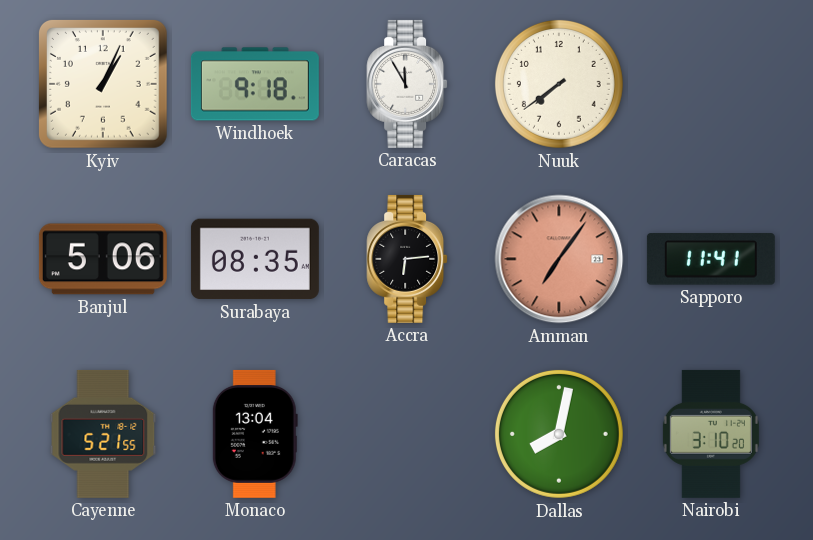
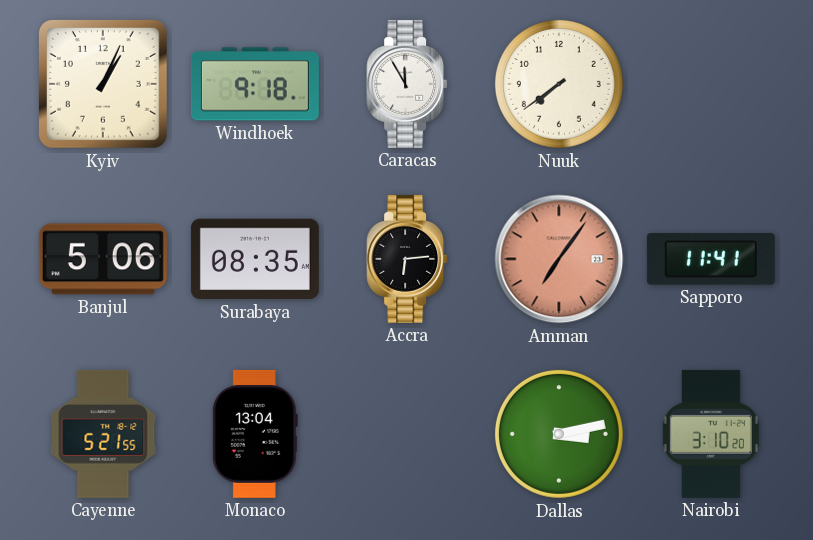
Dallas: 8:02 -> 3:13
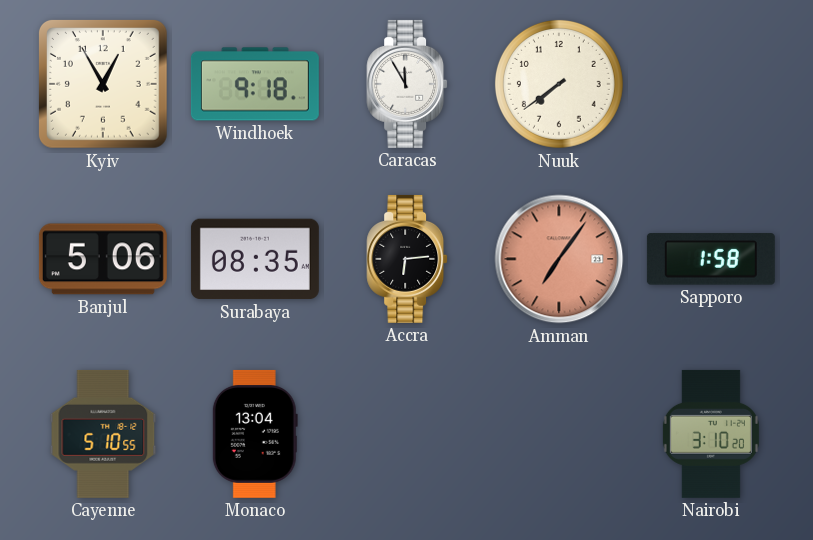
Kyiv: 1:04 -> 12:55
Sapporo: 11:41 -> 1:58
Cayenne: 5:21 -> 5:10
Dallas: 3:13 -> none
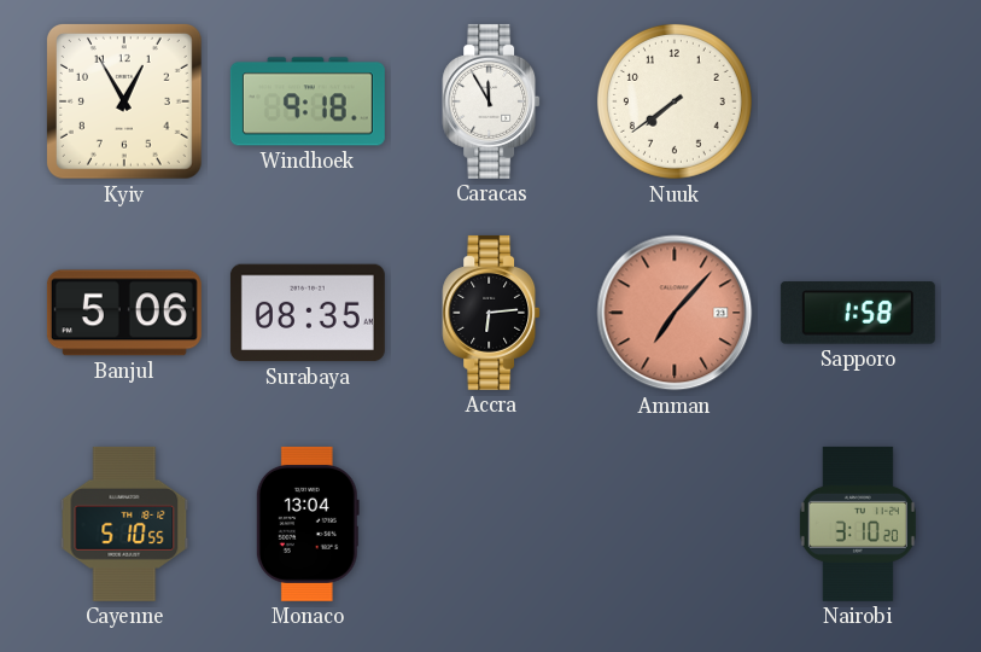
Amman: 7:06 -> 7:07
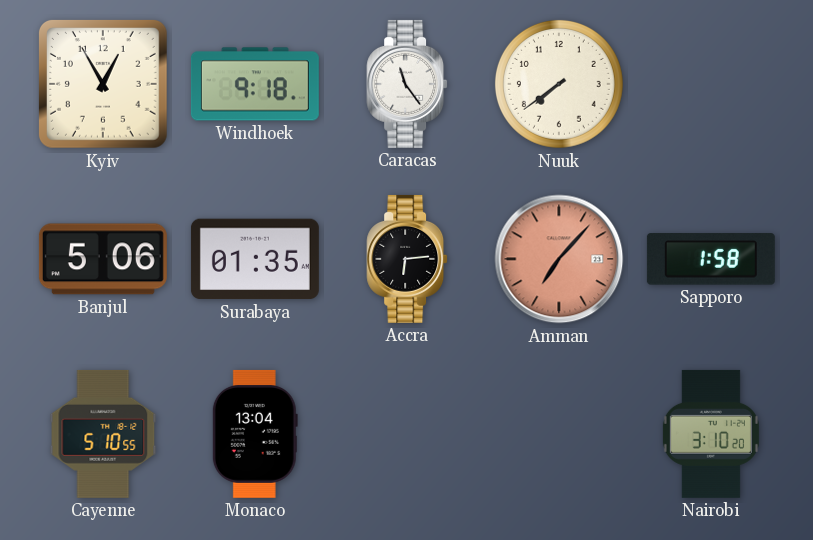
Caracas: 11:55 -> 11:24
Surabaya: 08:35 -> 01:35
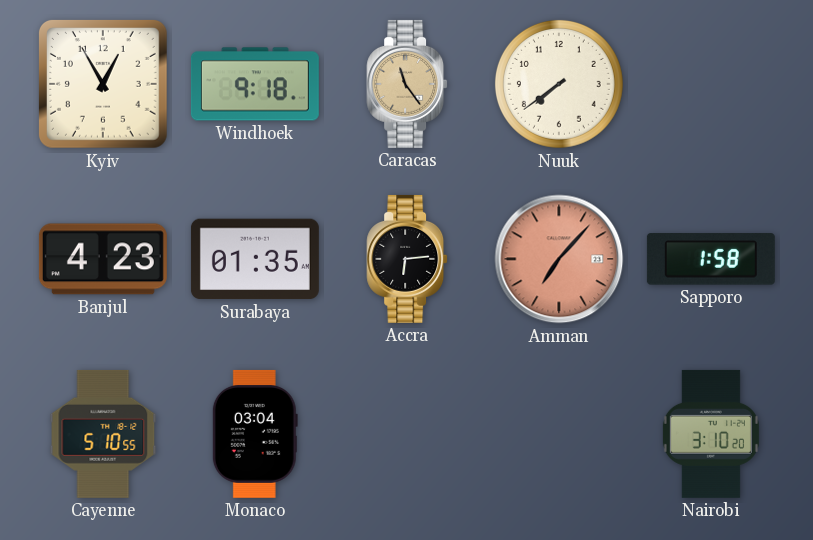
Caracas dial: white -> champagne
Banjul: 5:06 -> 4:23
Monaco: 13:04 -> 03:04
